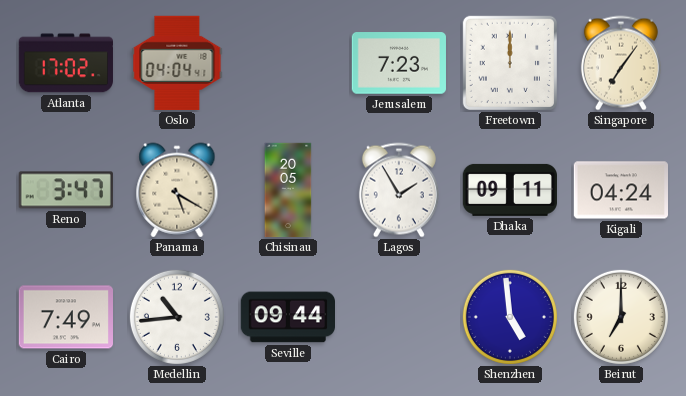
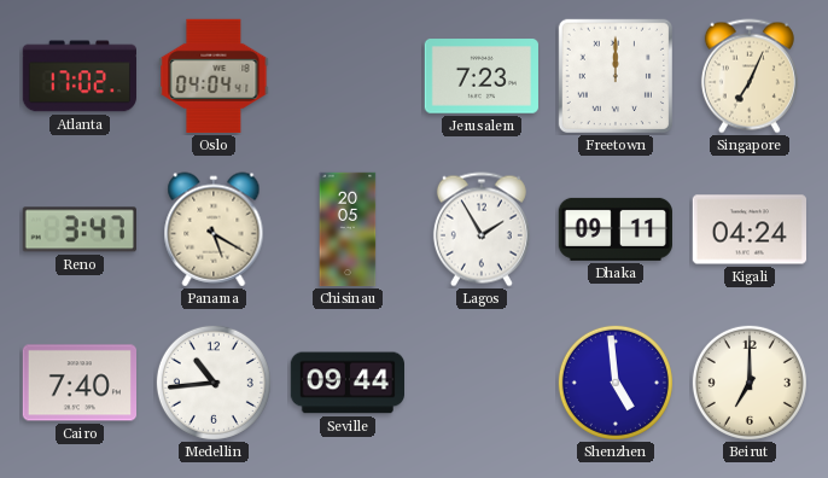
Singapore: 7:06 -> 7:04
Cairo: 7:49 -> 7:40
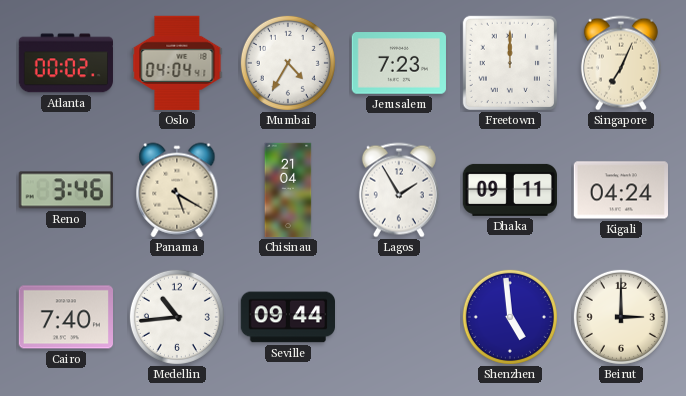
Atlanta: 17:02 -> 00:02
Mumbai: none -> 4:35
Reno: 3:47 -> 3:46
Chisinau: 20:05 -> 21:04
Beirut: 7:00 -> 3:00
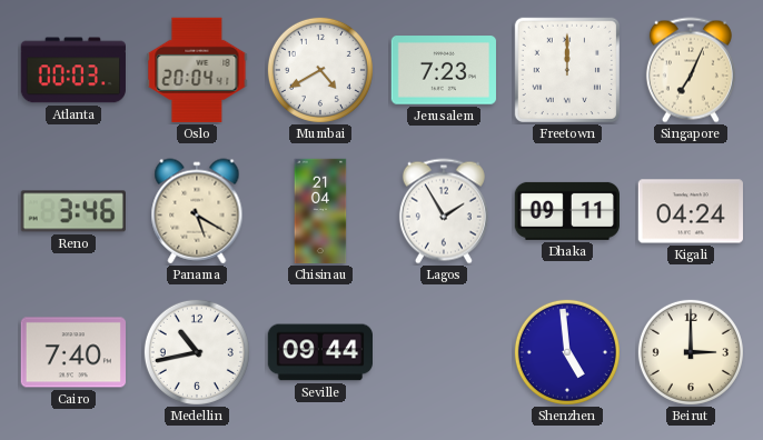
Atlanta: 00:02 -> 00:03
Oslo: 04:04 -> 20:04
Mumbai: 4:35 -> 4:40
Medellin: 10:44 -> 10:43
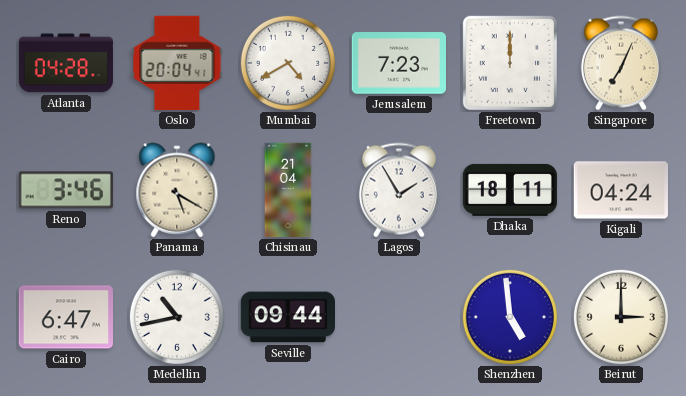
Atlanta: 00:03 -> 04:28
Dhaka: 09:11 -> 18:11
Cairo: 7:40 -> 6:47
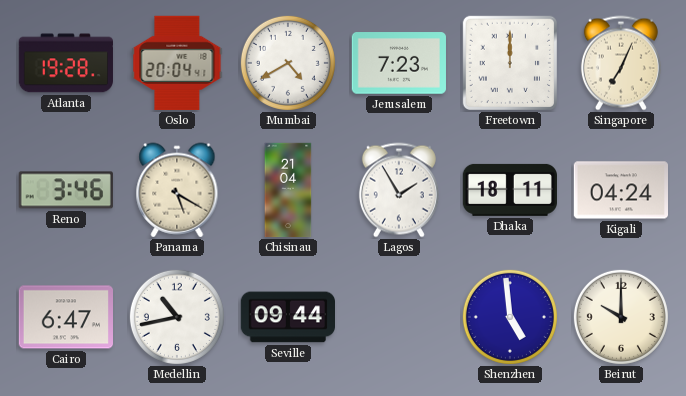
Atlanta: 04:28 -> 19:28
Beirut: 3:00 -> 10:00
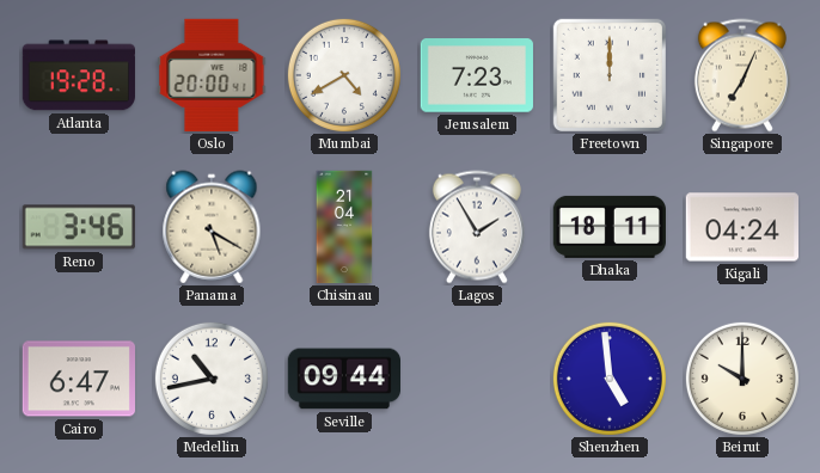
Oslo: 20:04 -> 20:00
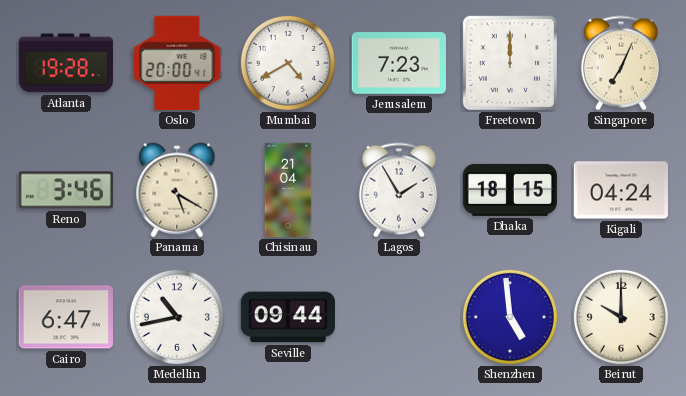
Dhaka: 18:11 -> 18:15
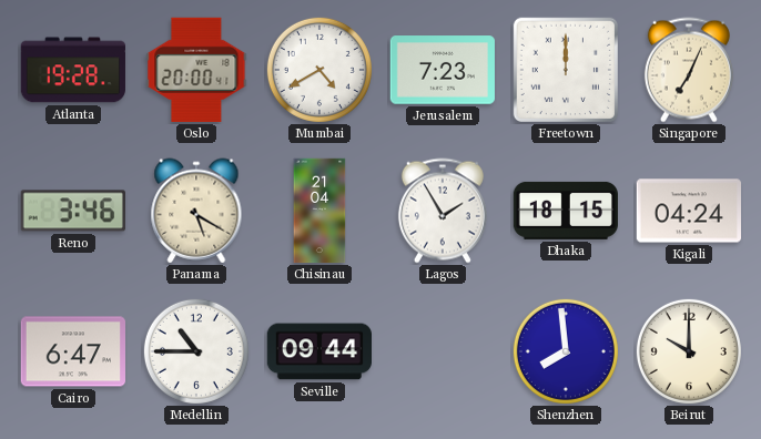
Medellin: 10:43 -> 10:45
Shenzhen: 4:59 -> 7:59
